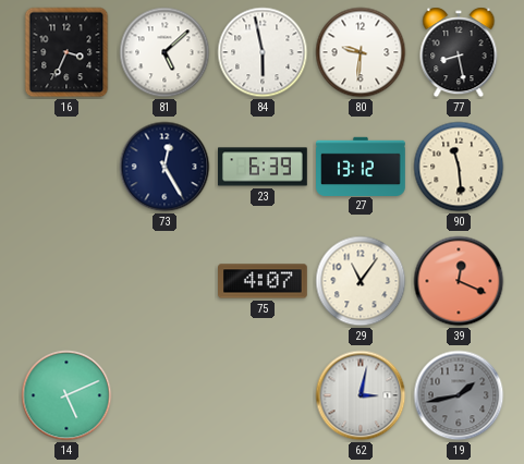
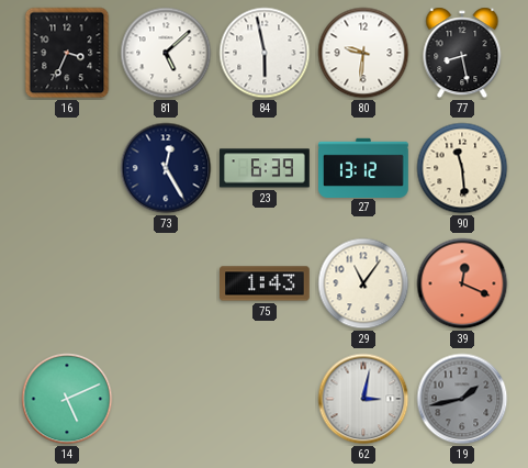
75: 4:07 -> 1:43
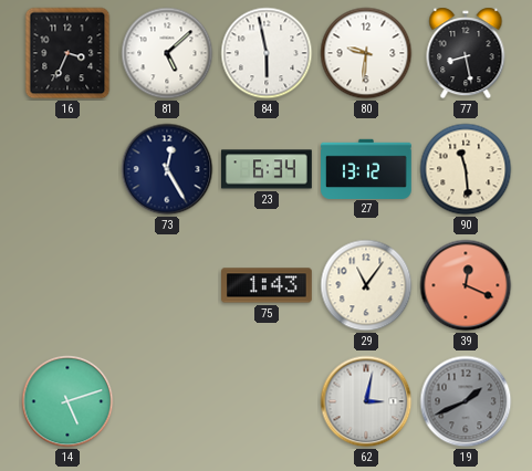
23: 6:39 -> 6:34
14: 5:11 -> 5:12
19: 1:43 -> 1:41
